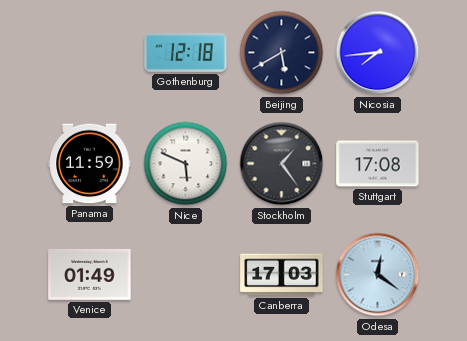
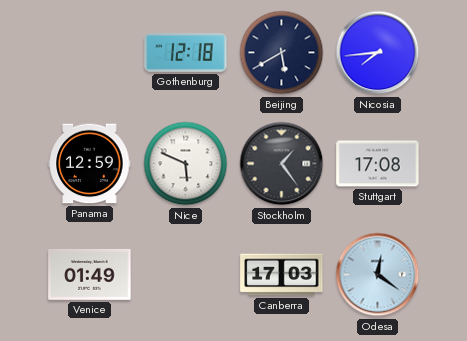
Panama: 11:59 -> 12:59
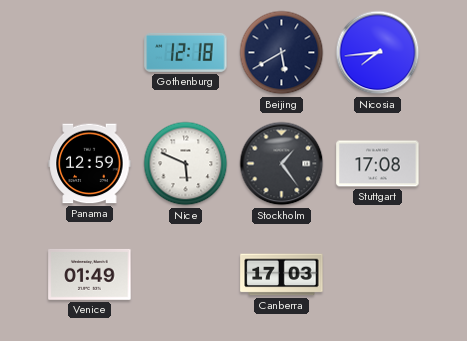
Odesa: 12:21 -> none
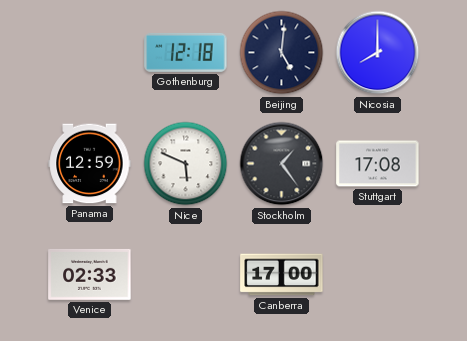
Beijing: 5:40 -> 5:01
Nicosia: 7:44 -> 8:00
Venice: 01:49 -> 02:33
Canberra: 17:03 -> 17:00
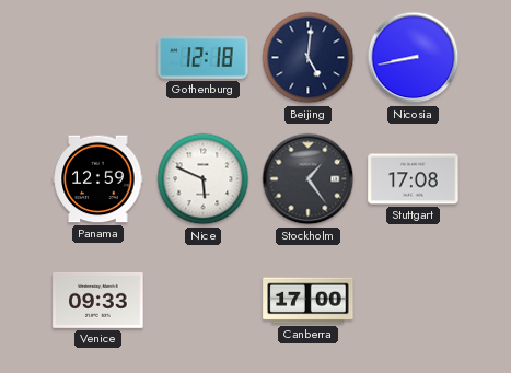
Nicosia: 8:00 -> 8:43
Venice: 02:33 -> 09:33
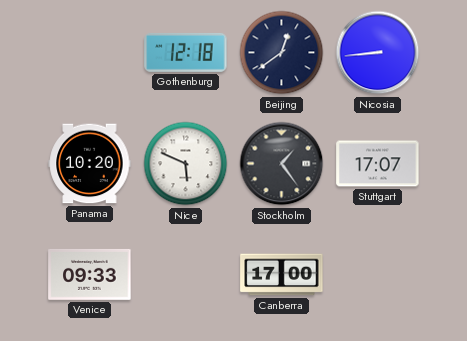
Beijing: 5:01 -> 12:39
Nicosia: 8:43 -> 8:44
Panama: 12:59 -> 10:20
Stuttgart: 17:08 -> 17:07
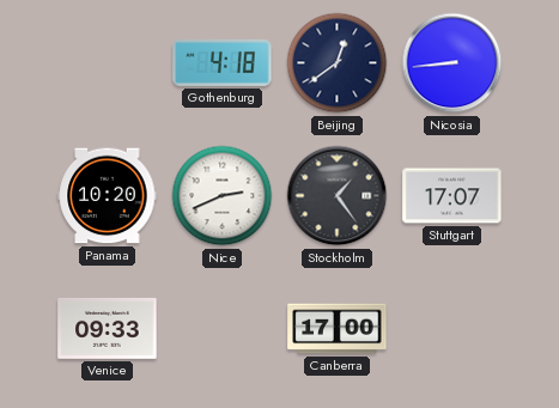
Gothenburg: 12:18 -> 4:18
Nice: 5:49 -> 2:41
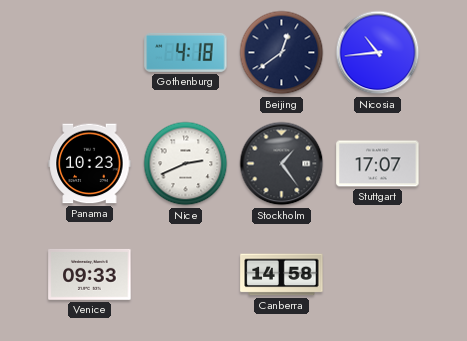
Nicosia: 8:44 -> 10:44
Panama: 10:20 -> 10:23
Canberra: 17:00 -> 14:58
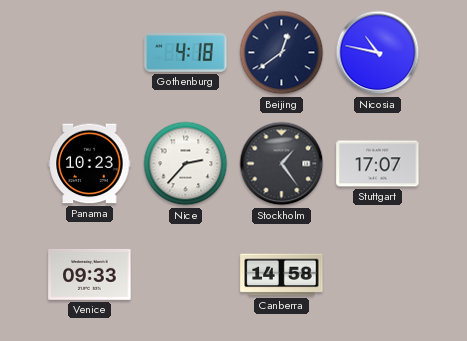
Nicosia: 10:44 -> 10:47
Nice: 2:41 -> 2:37
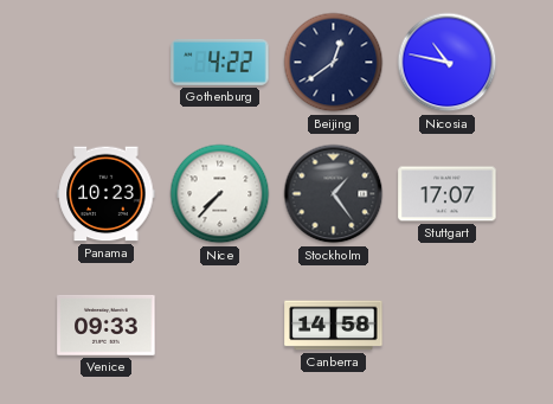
Gothenburg: 4:18 -> 4:22
Nice: 2:37 -> 7:37
